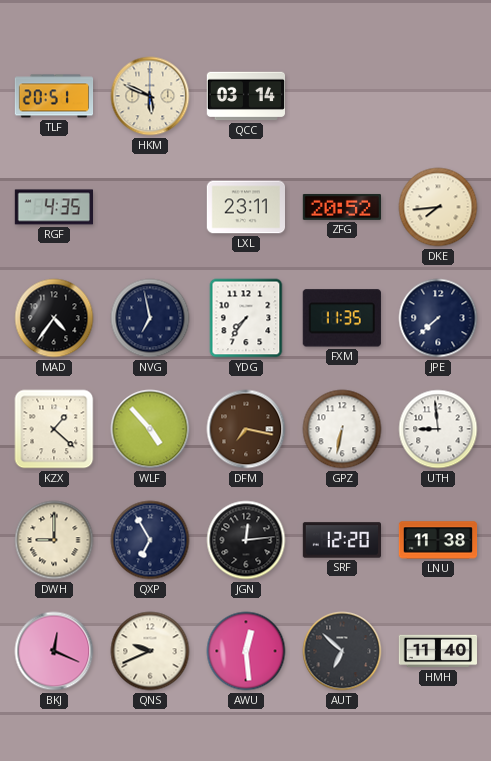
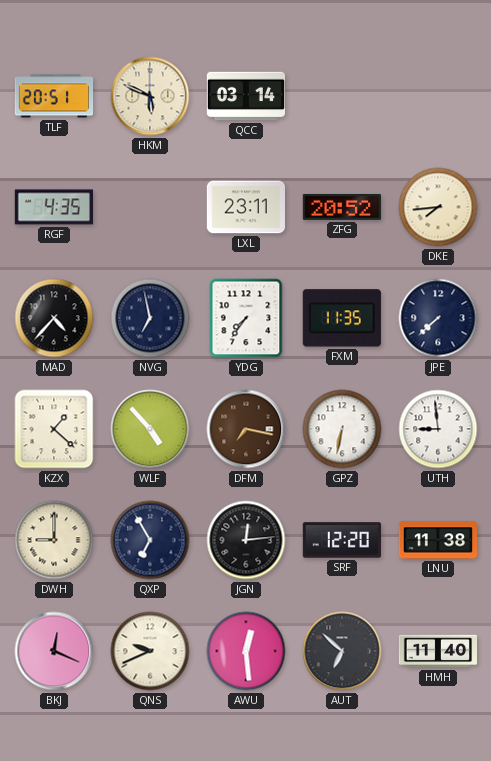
MAD: 4:36 -> 4:37
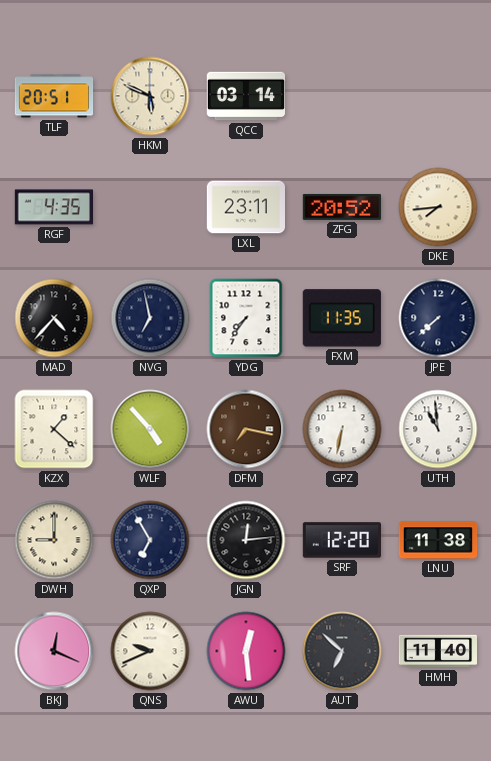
UTH: 8:59 -> 10:59
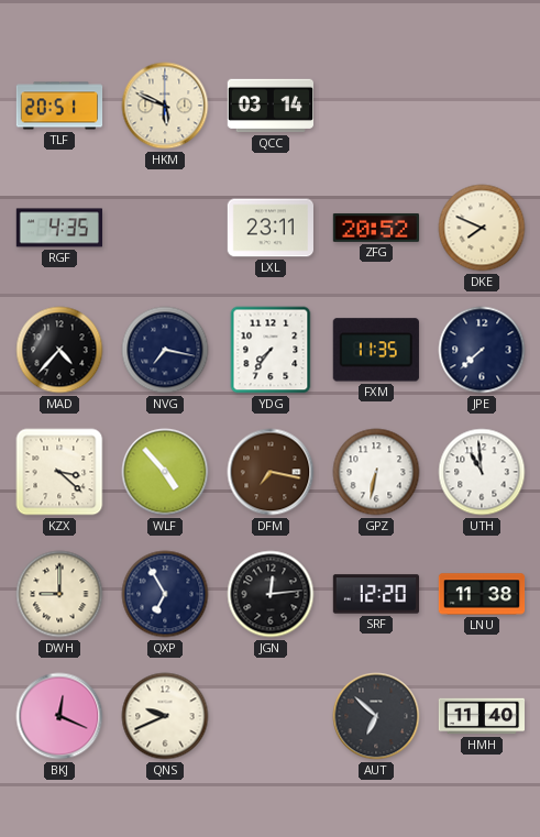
DKE: 7:44 -> 7:49
NVG: 6:58 -> 7:17
KZX: 1:22 -> 3:22
AWU: 12:29 -> none
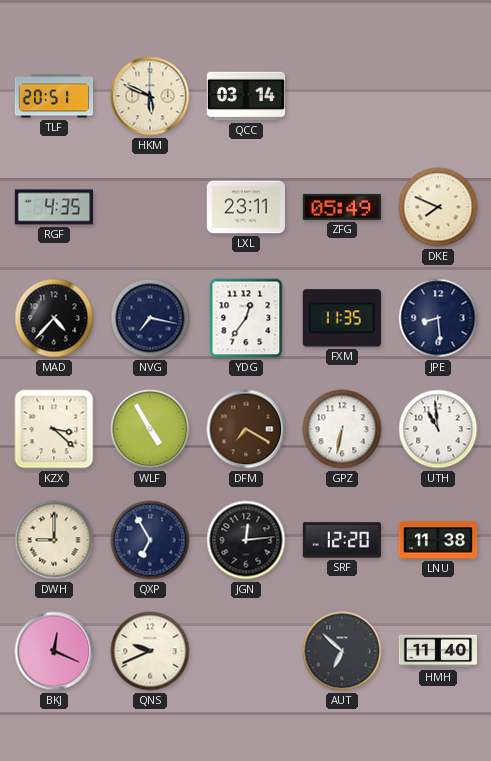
ZFG: 20:52 -> 05:49
YDG: 7:36 -> 12:36
JPE: 7:38 -> 8:29
WLF: 4:53 -> 4:55
DFM: 7:17 -> 7:20
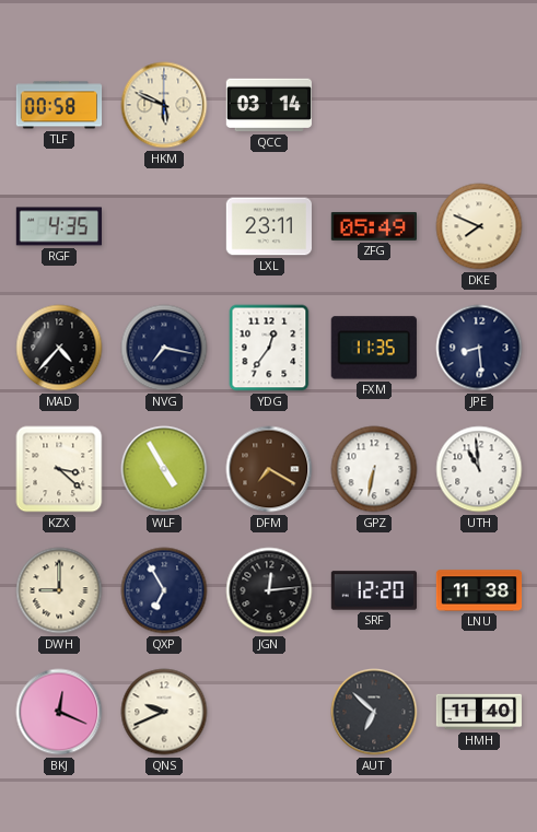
TLF: 20:51 -> 00:58
